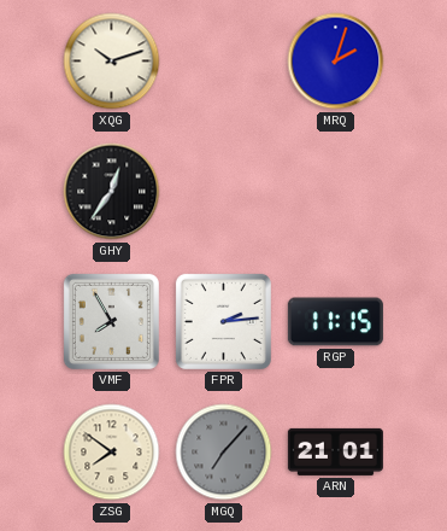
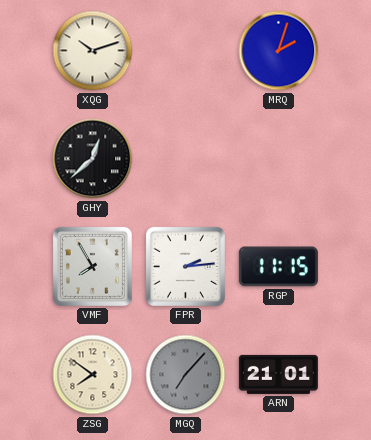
GHY: 12:36 -> 12:38
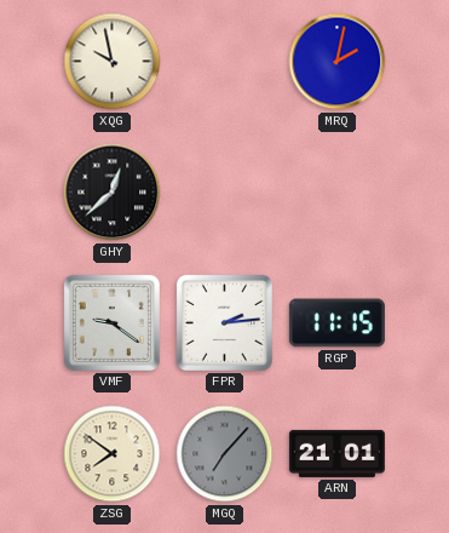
XQG: 10:12 -> 9:58
MRQ: 2:03 -> 2:02
VMF: 7:55 -> 9:21
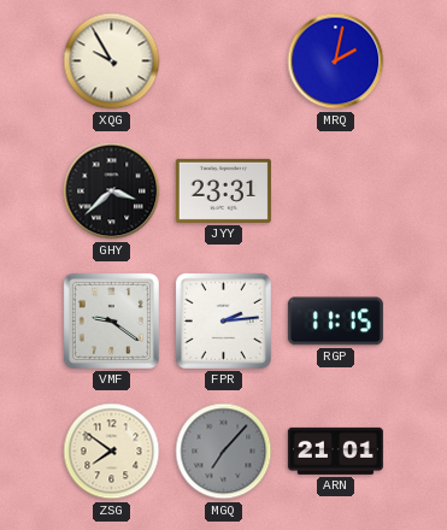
XQG: 9:58 -> 9:55
GHY: 12:38 -> 3:38
JYY: none -> 23:31
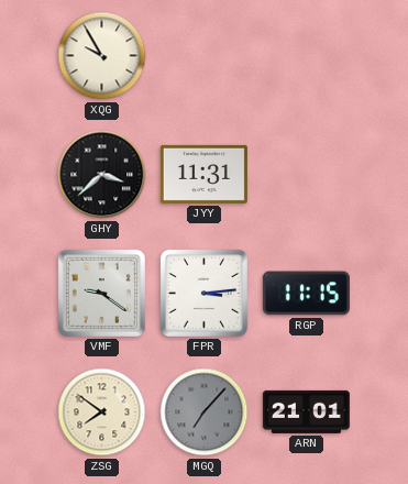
MRQ: 2:02 -> none
JYY: 23:31 -> 11:31
FPR: 2:14 -> 3:14
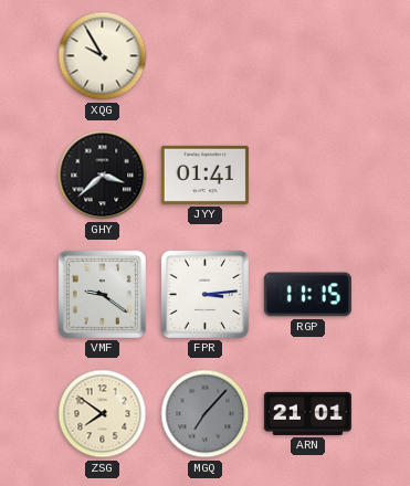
JYY: 11:31 -> 01:41
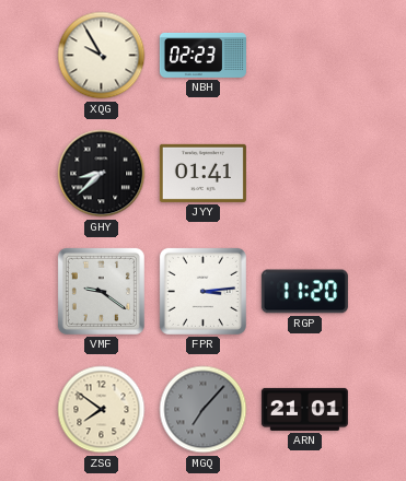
NBH: none -> 02:23
GHY: 3:38 -> 8:38
RGP: 11:15 -> 11:20
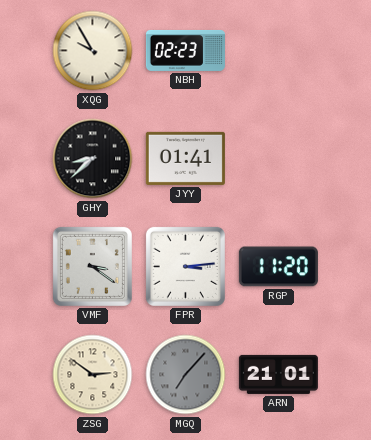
VMF: 9:21 -> 3:21
ZSG: 7:51 -> 2:51
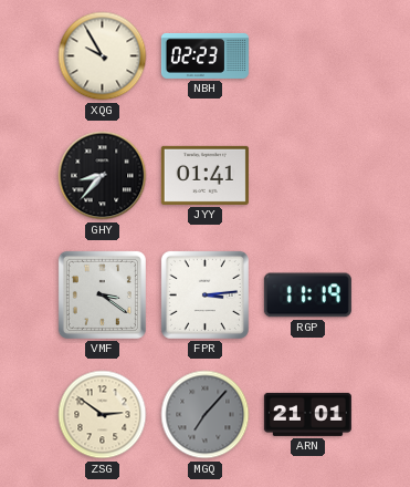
GHY: 8:38 -> 8:37
RGP: 11:20 -> 11:19
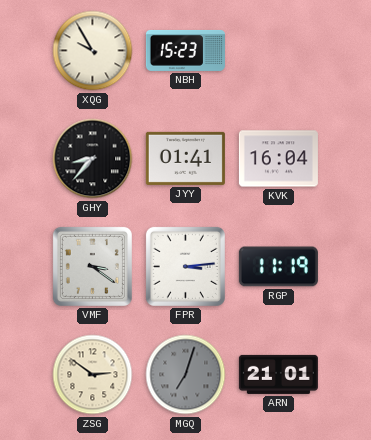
NBH: 02:23 -> 15:23
KVK: none -> 16:04
MGQ: 7:07 -> 7:03
